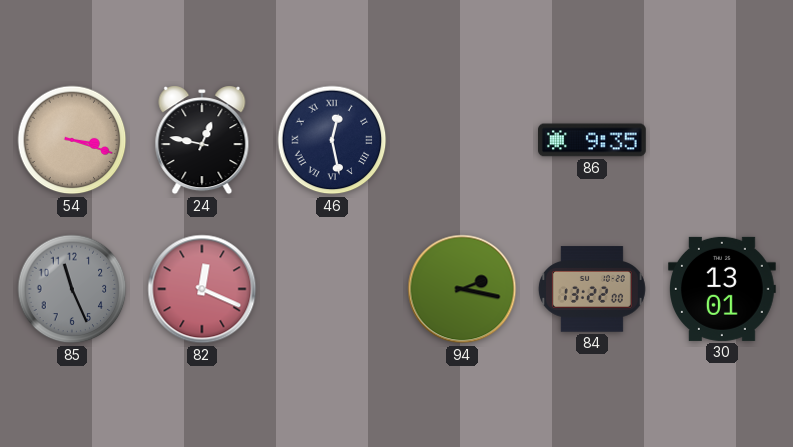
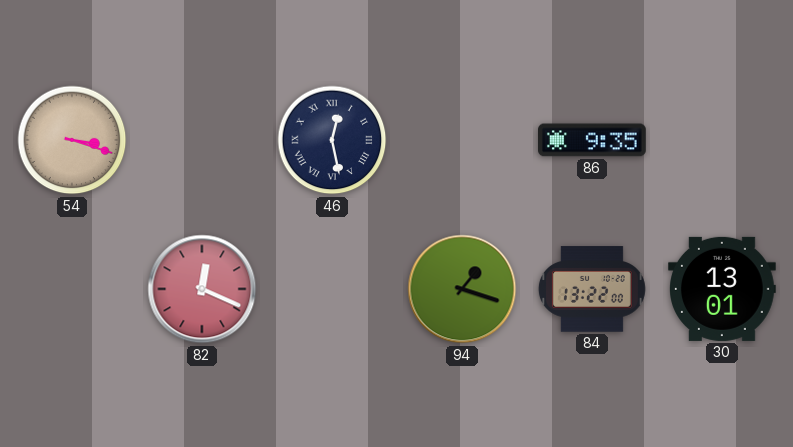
24: 12:47 -> none
85: 11:26 -> none
94: 2:17 -> 1:18
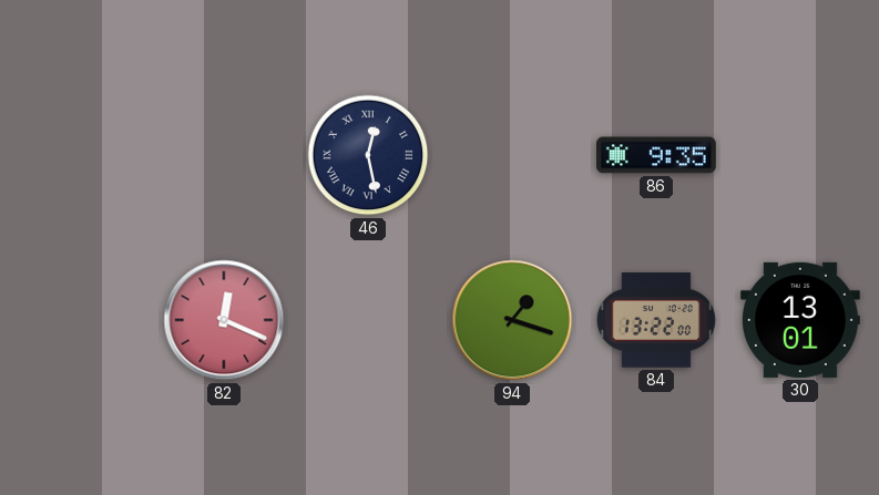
54: 3:18 -> none
